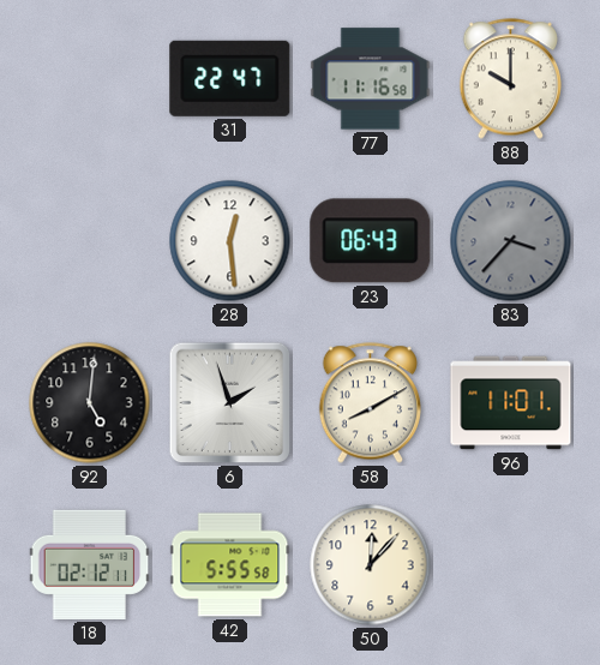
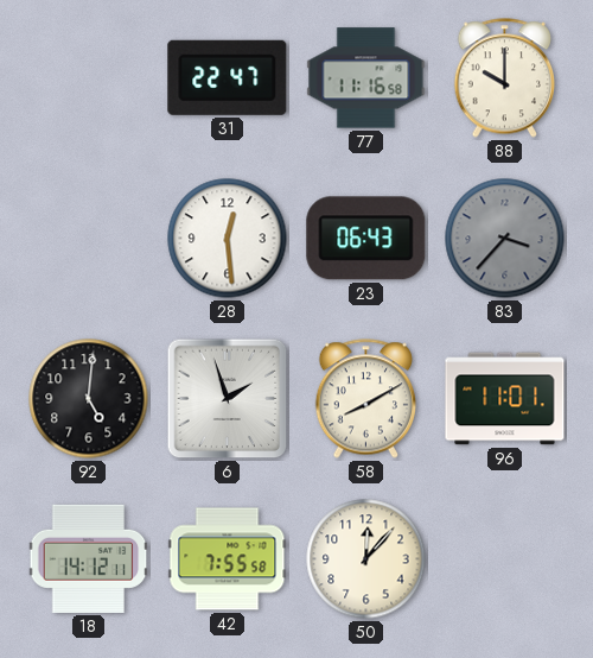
18: 02:12 -> 14:12
42: 5:55 -> 7:55
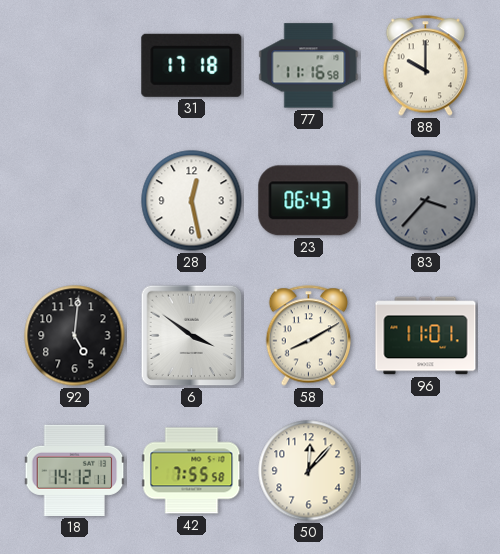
31: 22:47 -> 17:18
28: 12:29 -> 12:28
6: 1:57 -> 3:51
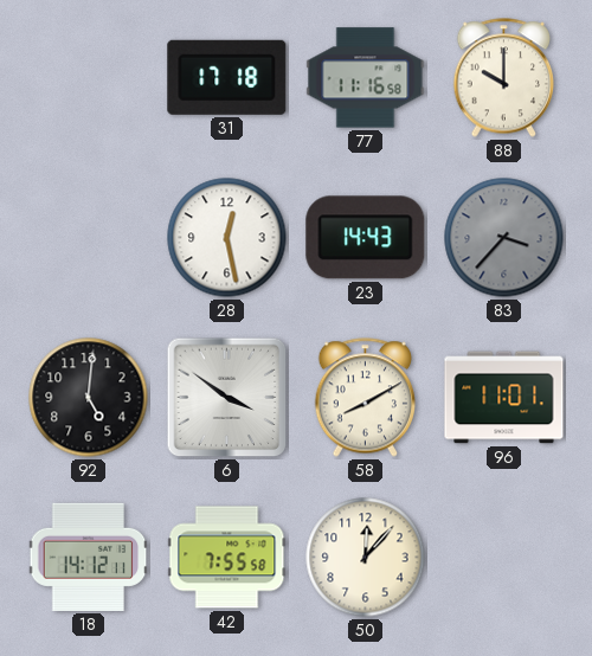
23: 06:43 -> 14:43
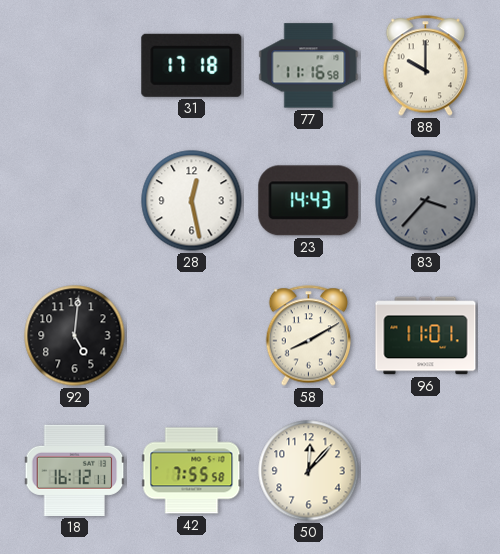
6: 3:51 -> none
18: 14:12 -> 16:12
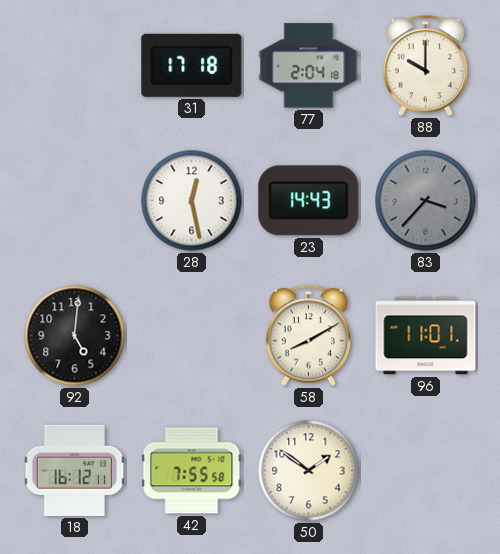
77: 11:16 -> 2:04
50: 12:07 -> 1:51
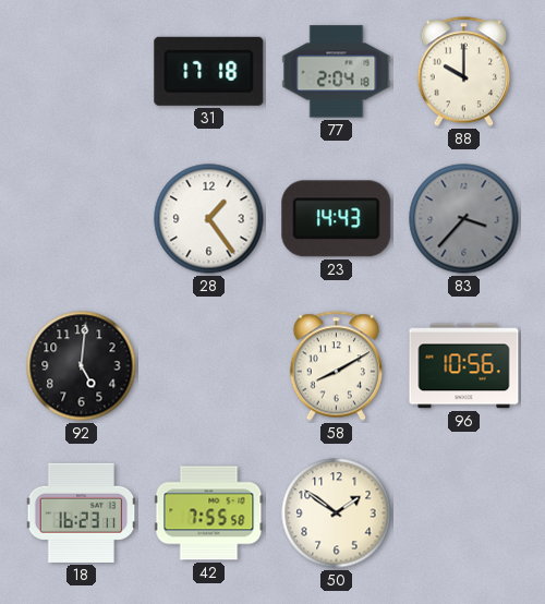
28: 12:28 -> 1:24
96: 11:01 -> 10:56
18: 16:12 -> 16:23
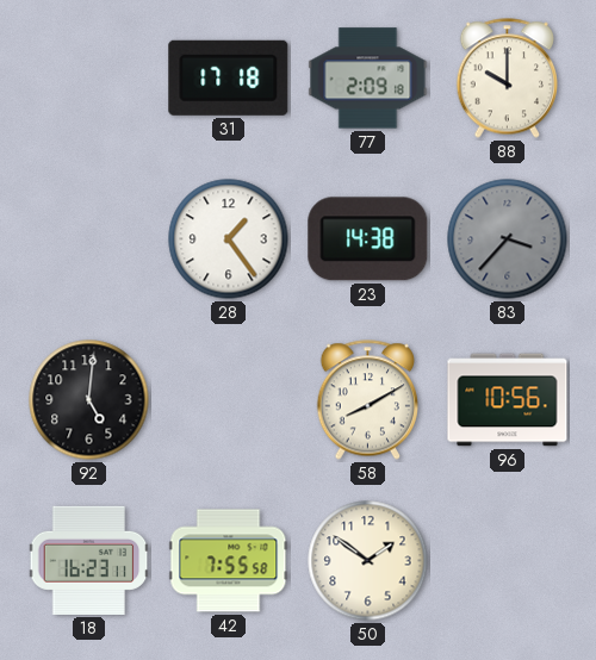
77: 2:04 -> 2:09
23: 14:43 -> 14:38
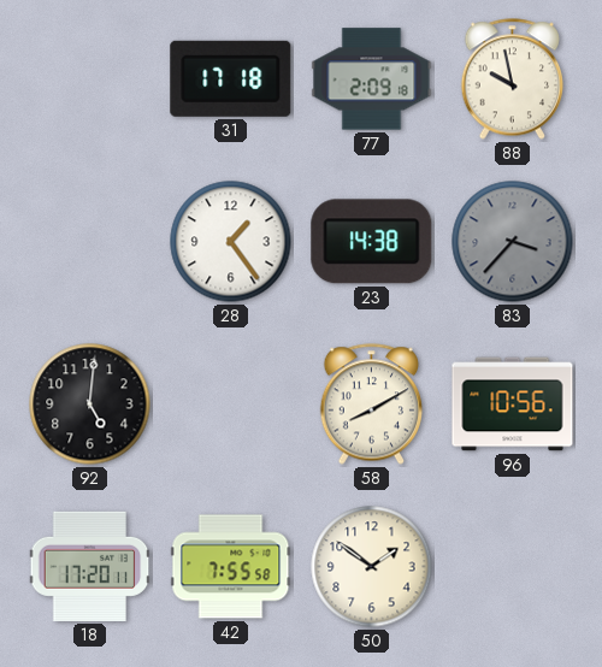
88: 10:00 -> 9:58
18: 16:23 -> 17:20
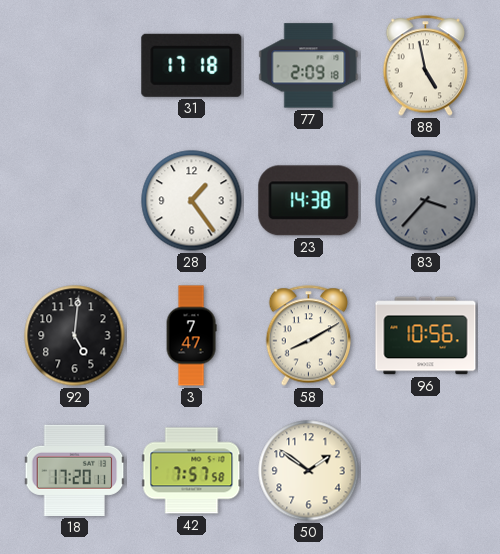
88: 9:58 -> 4:58
3: none -> 7:47
42: 7:55 -> 7:57
